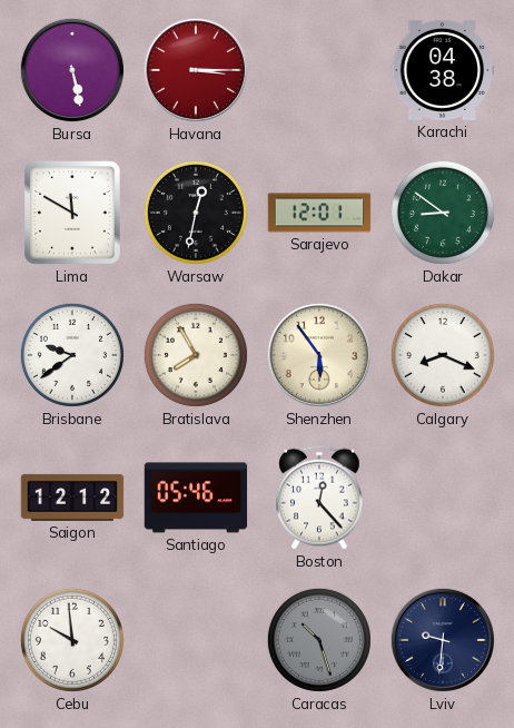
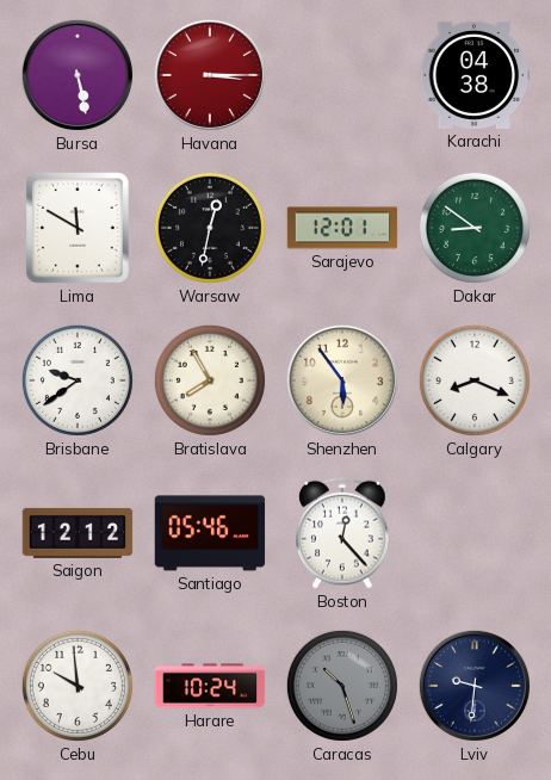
Harare: none -> 10:24
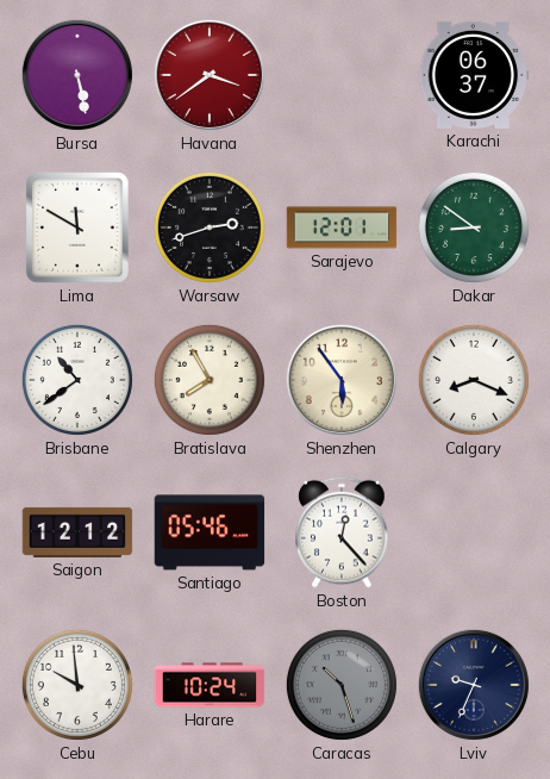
Havana: 3:15 -> 3:39
Karachi: 04:38 -> 06:37
Warsaw: 12:32 -> 2:42
Brisbane: 9:39 -> 10:39
Lviv: 9:31 -> 9:34
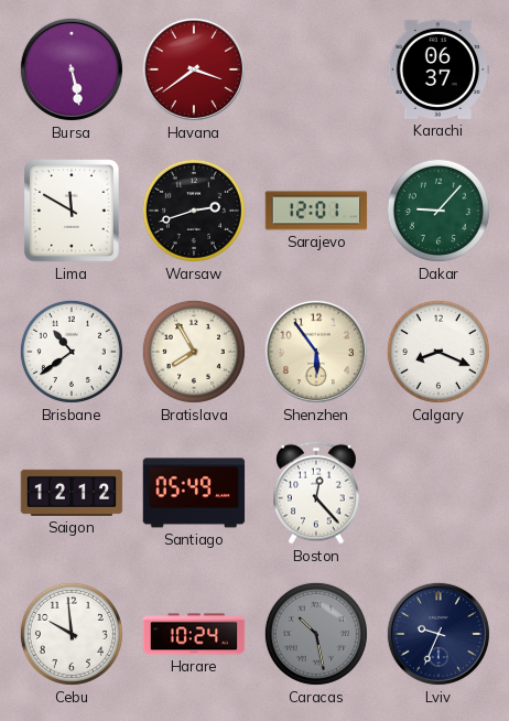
Dakar: 8:51 -> 9:07
Santiago: 05:46 -> 05:49
Caracas: 10:27 -> 10:28
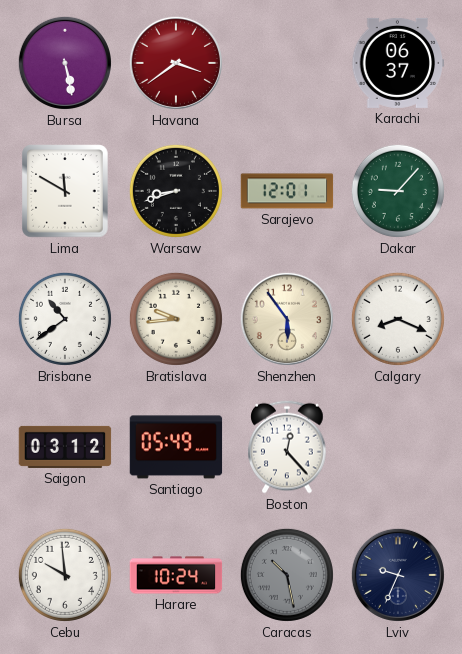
Warsaw: 2:42 -> 8:42
Bratislava: 7:55 -> 9:44
Saigon: 12:12 -> 03:12
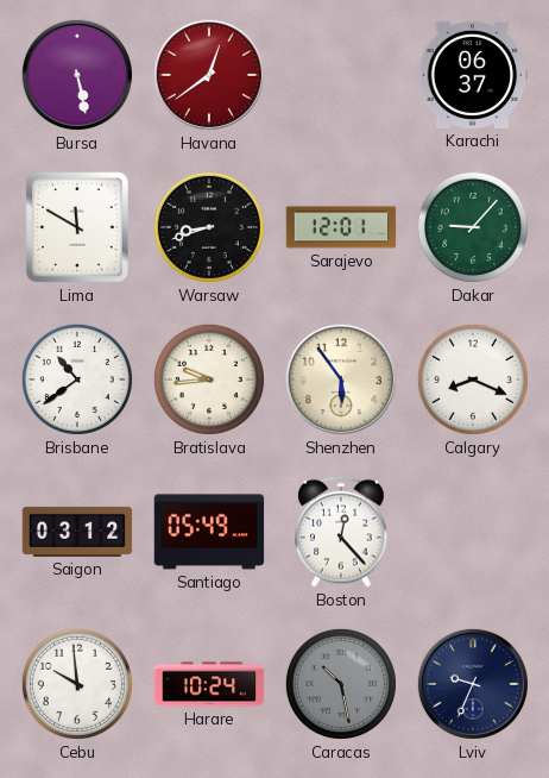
Havana: 3:39 -> 12:39
